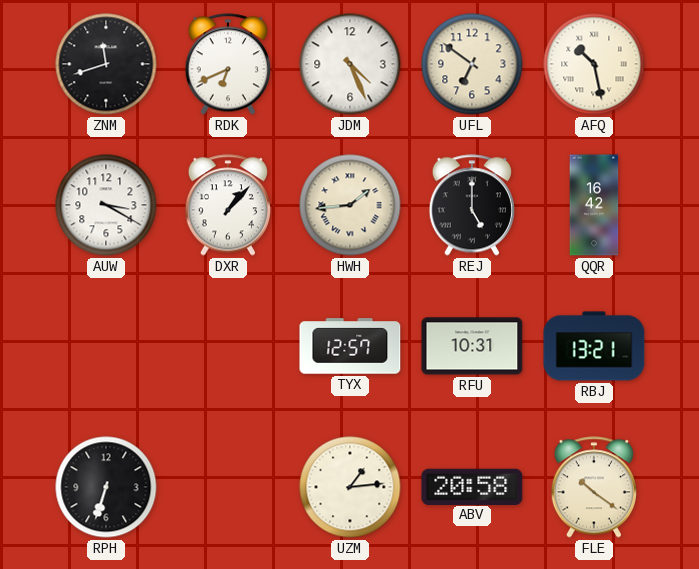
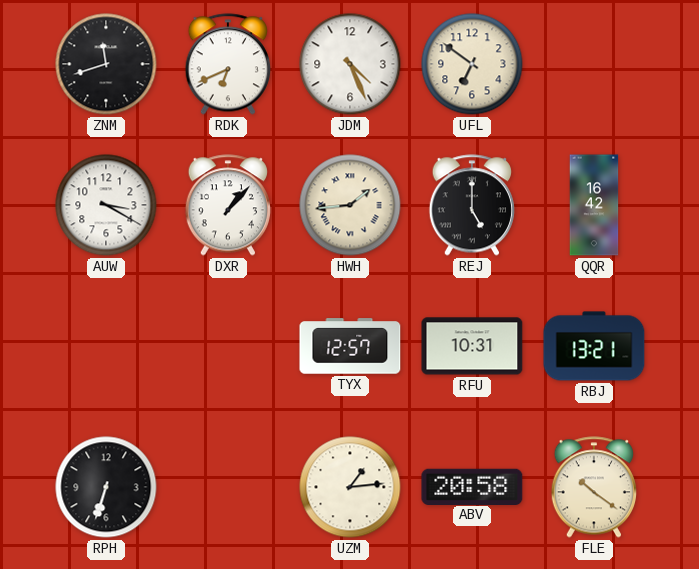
AFQ: 10:28 -> none
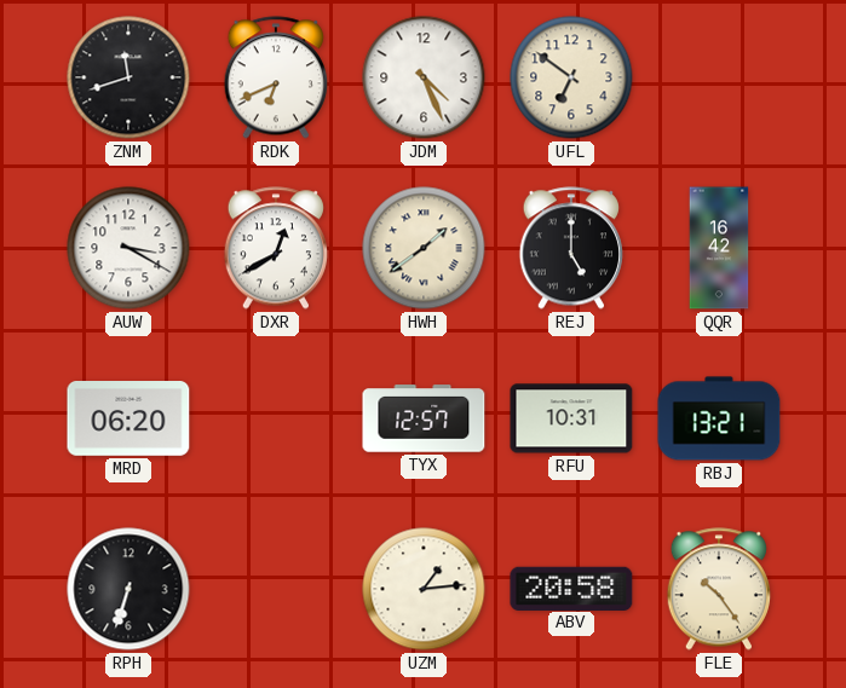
DXR: 1:07 -> 12:40
HWH: 1:44 -> 1:39
MRD: none -> 06:20
FLE: 10:21 -> 10:24
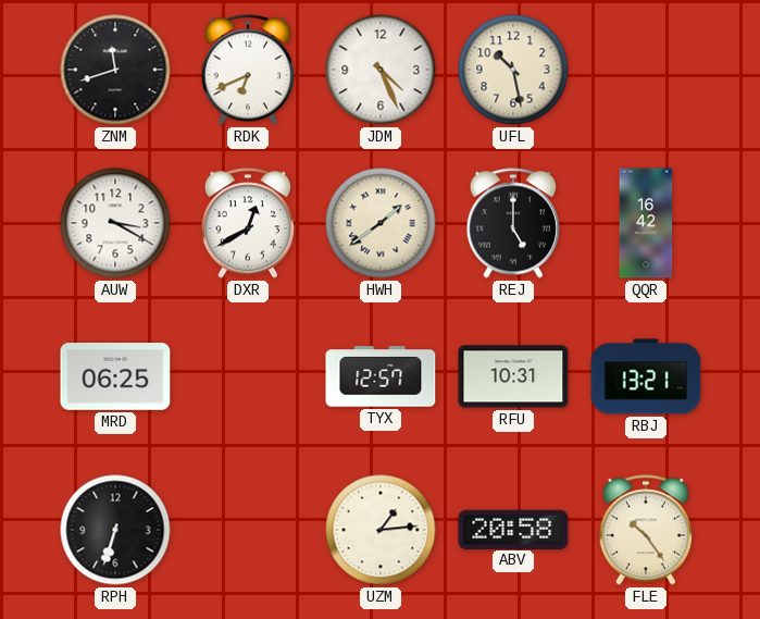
UFL: 6:51 -> 10:28
MRD: 06:20 -> 06:25
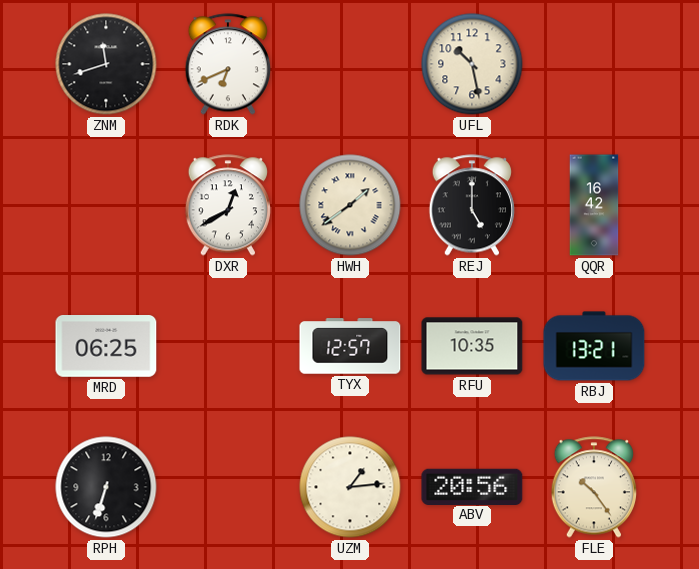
JDM: 4:26 -> none
AUW: 3:20 -> none
RFU: 10:31 -> 10:35
ABV: 20:58 -> 20:56
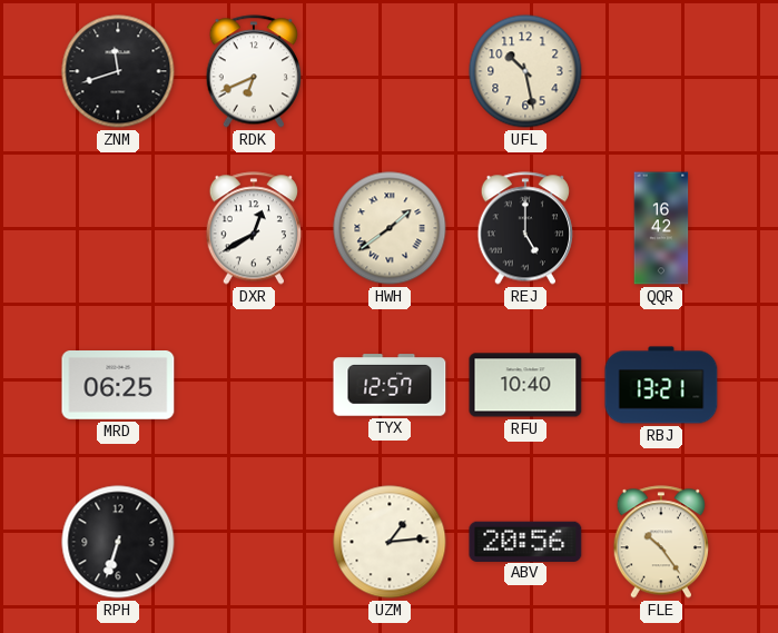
RFU: 10:35 -> 10:40
